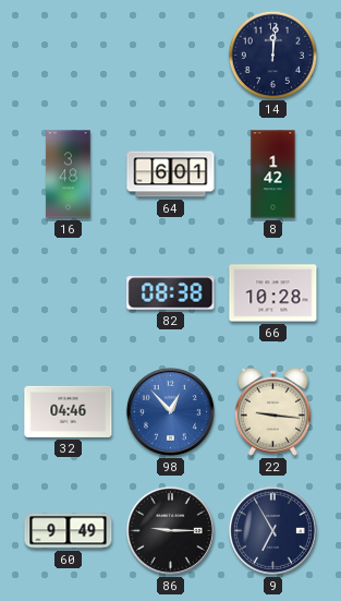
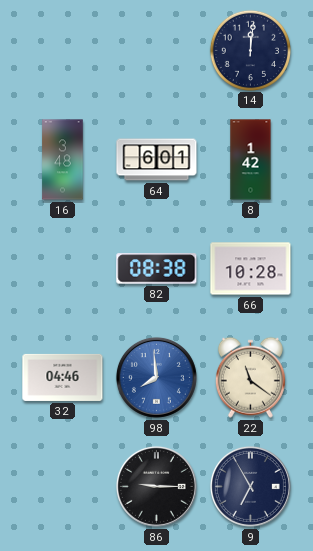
98: 12:53 -> 7:59
22: 9:16 -> 11:21
60: 9:49 -> none
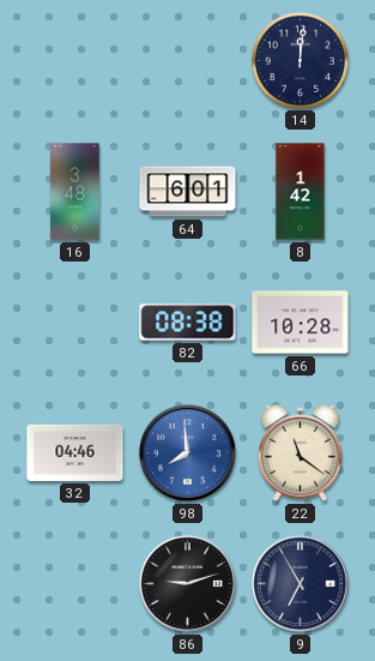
86: 9:15 -> 9:12
